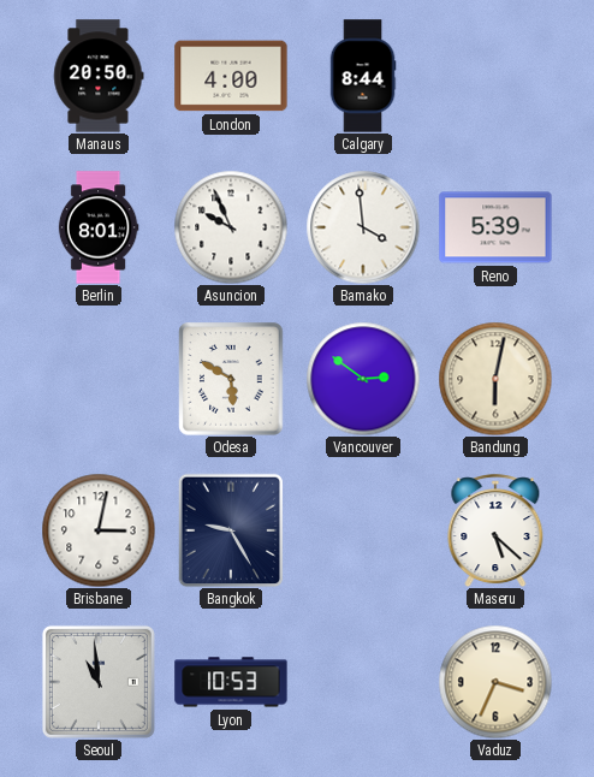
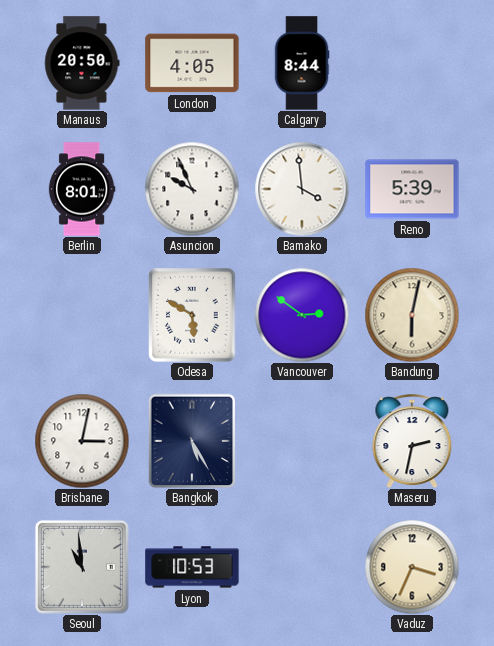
London: 4:00 -> 4:05
Bangkok: 9:25 -> 5:25
Maseru: 5:22 -> 2:32
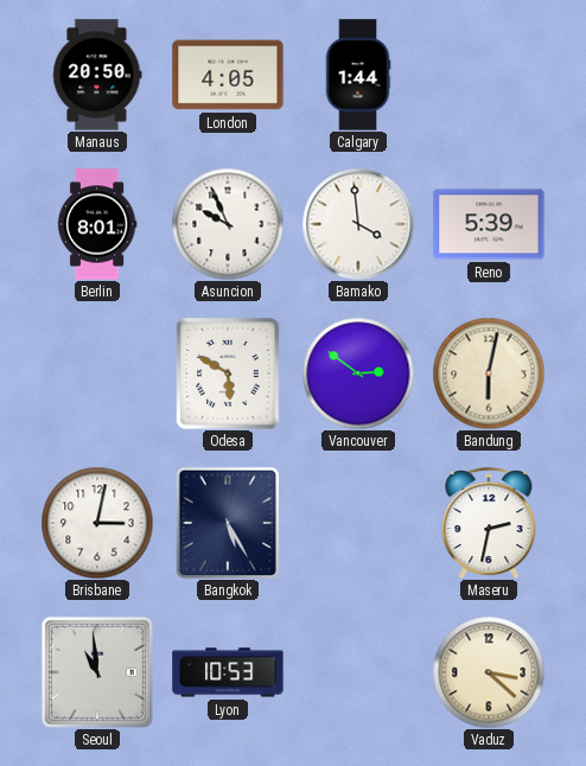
Calgary: 8:44 -> 1:44
Vaduz: 3:34 -> 3:22
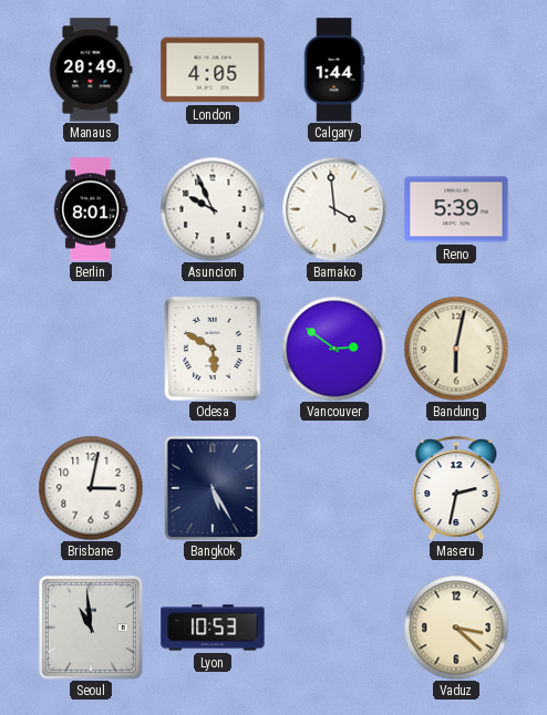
Manaus: 20:50 -> 20:49
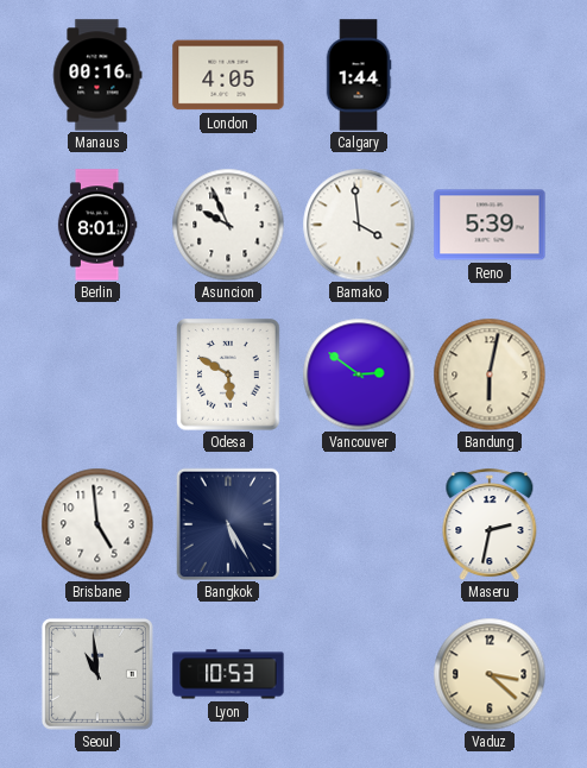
Manaus: 20:49 -> 00:16
Brisbane: 3:02 -> 4:59
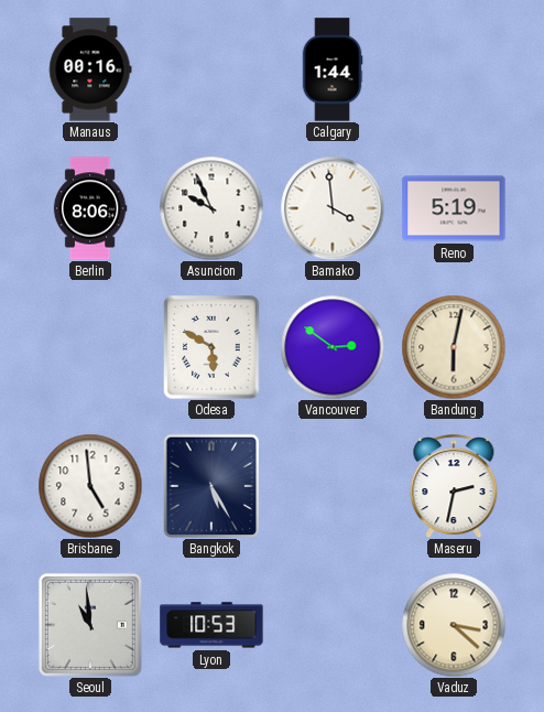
London: 4:05 -> none
Berlin: 8:01 -> 8:06
Reno: 5:39 -> 5:19
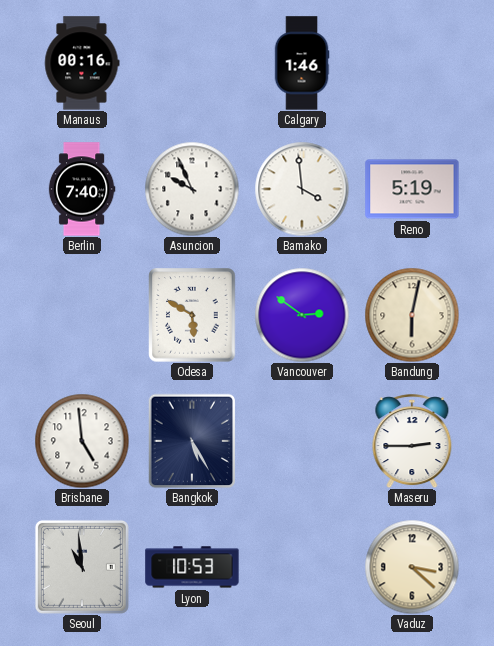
Calgary: 1:44 -> 1:46
Berlin: 8:06 -> 7:40
Maseru: 2:32 -> 2:45
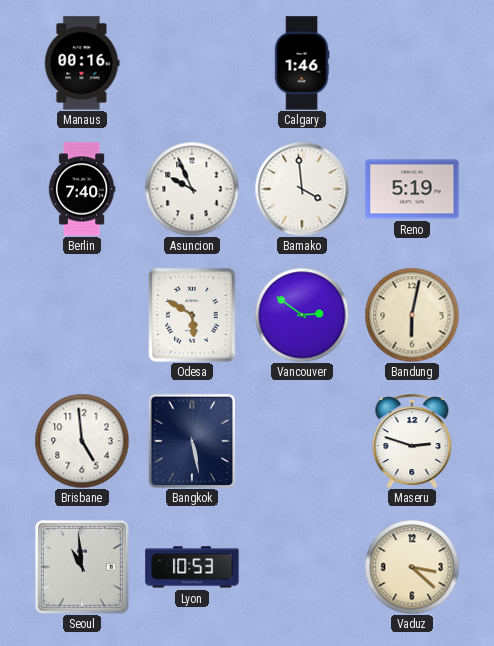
Bangkok: 5:25 -> 5:28
Maseru: 2:45 -> 2:48
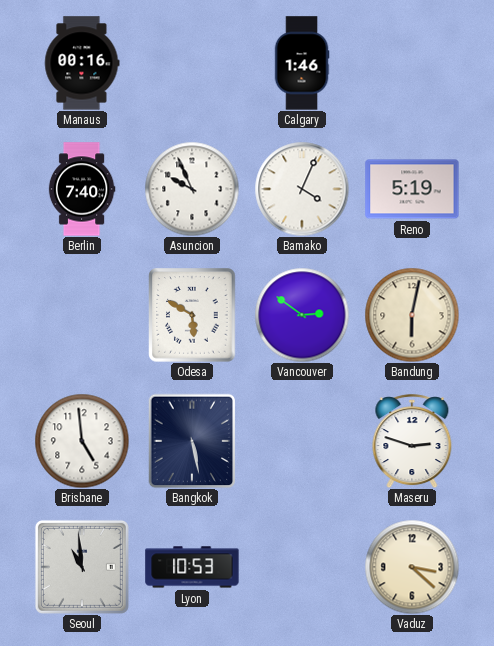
Bamako: 3:59 -> 4:04
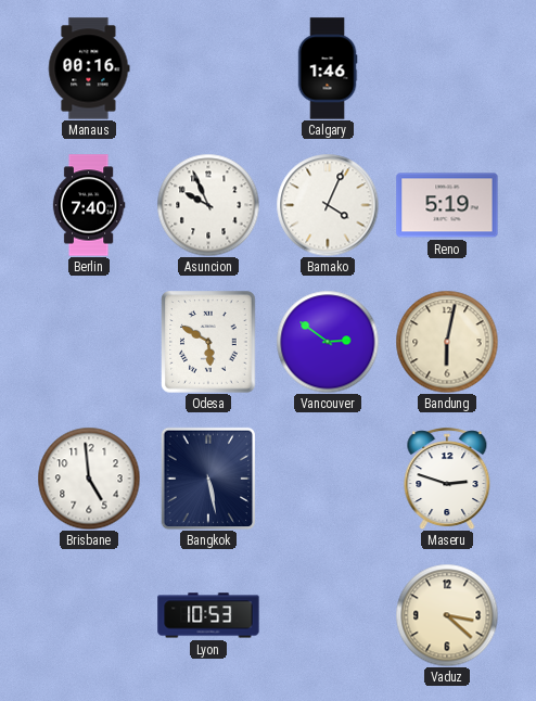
Seoul: 10:59 -> none
